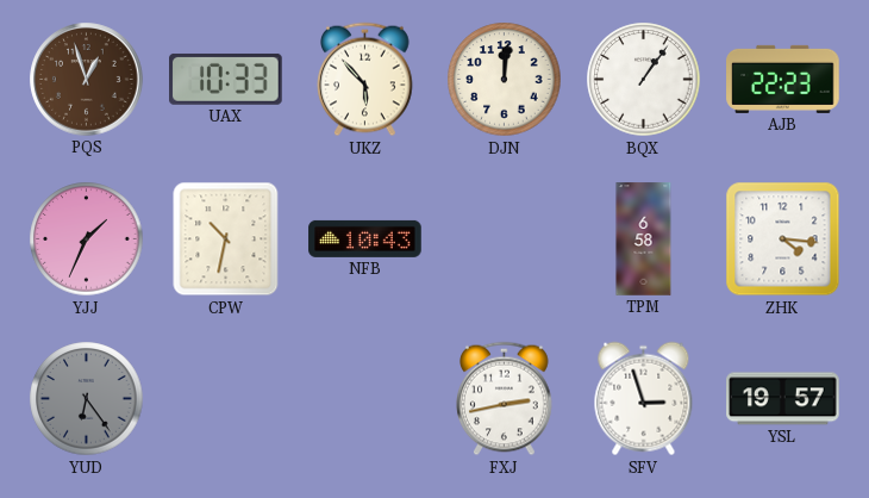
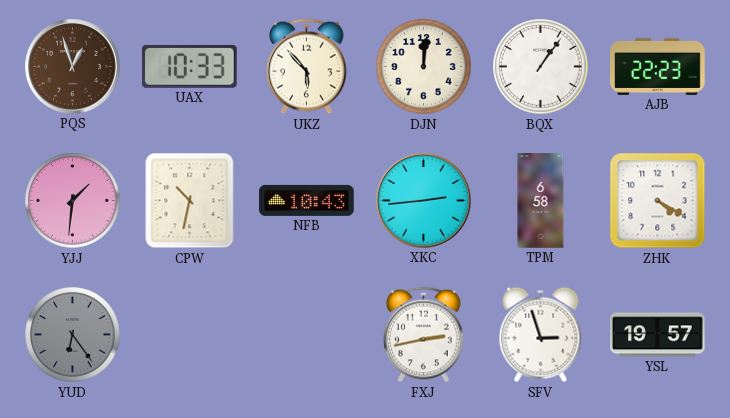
YJJ: 1:34 -> 1:31
XKC: none -> 2:44
ZHK: 4:16 -> 4:20
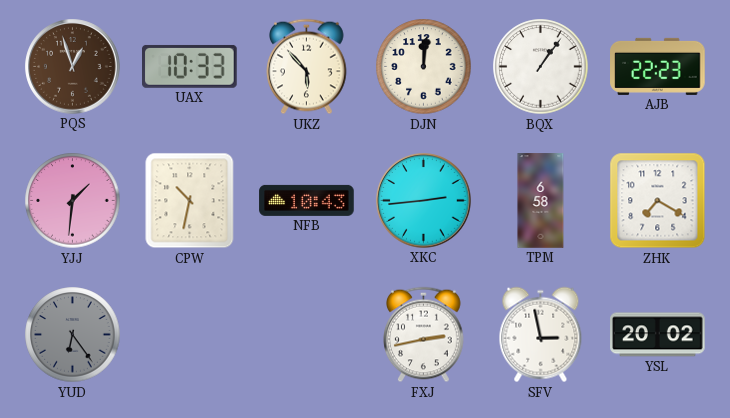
ZHK: 4:20 -> 7:20
SFV: 2:57 -> 2:58
YSL: 19:57 -> 20:02
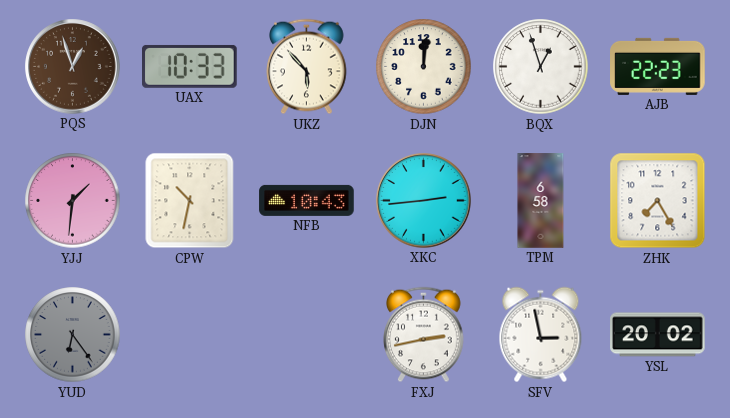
BQX: 1:06 -> 12:57
ZHK: 7:20 -> 7:25
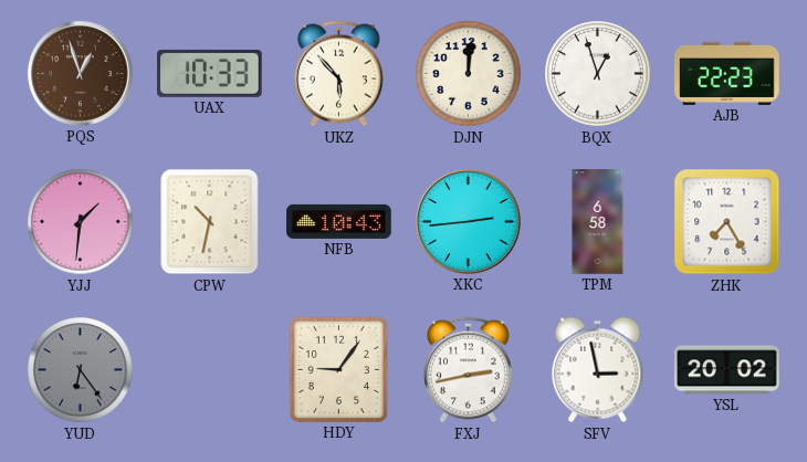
HDY: none -> 9:06
